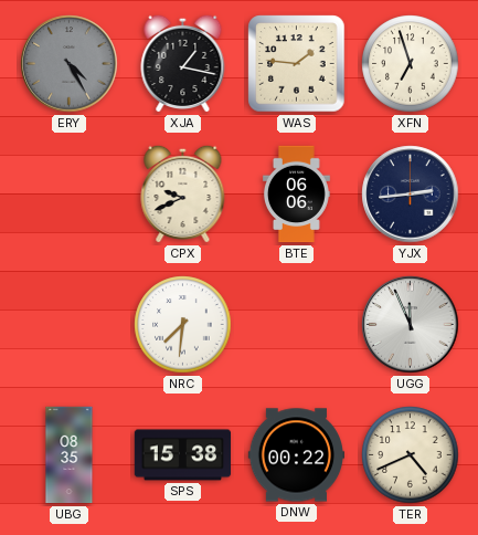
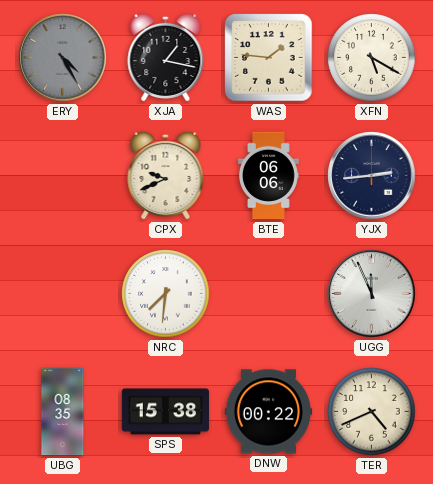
XFN: 6:57 -> 5:20
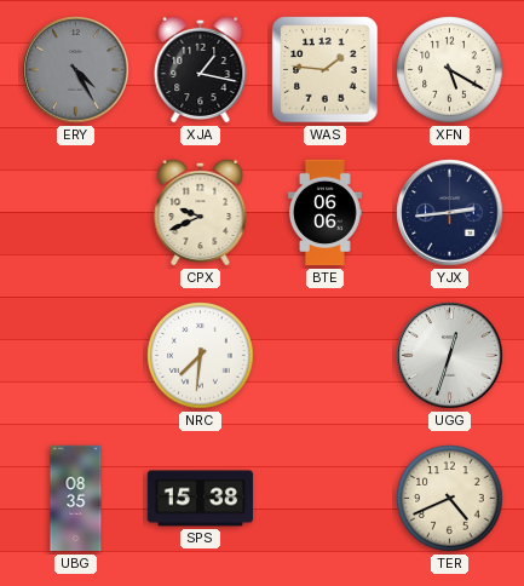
UGG: 11:56 -> 12:33
DNW: 00:22 -> none
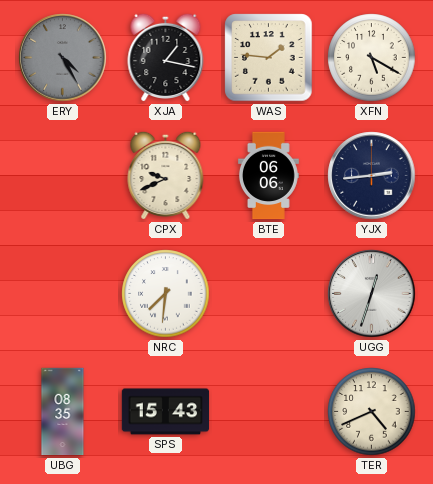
SPS: 15:38 -> 15:43
